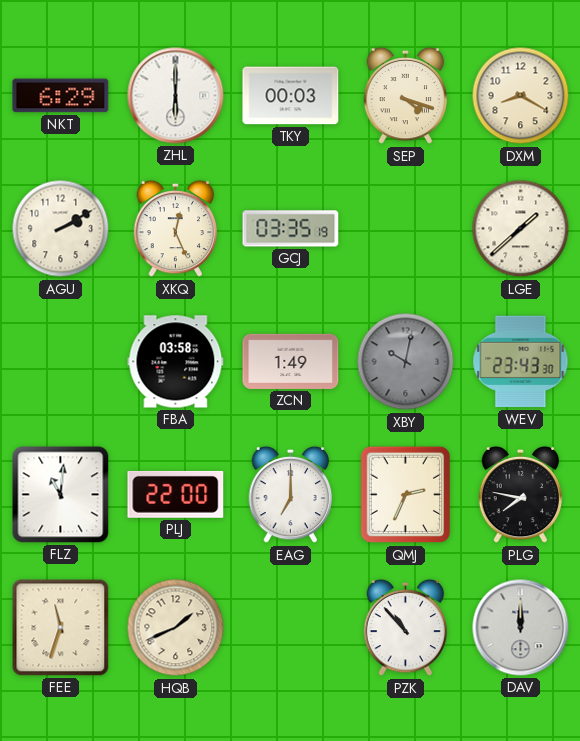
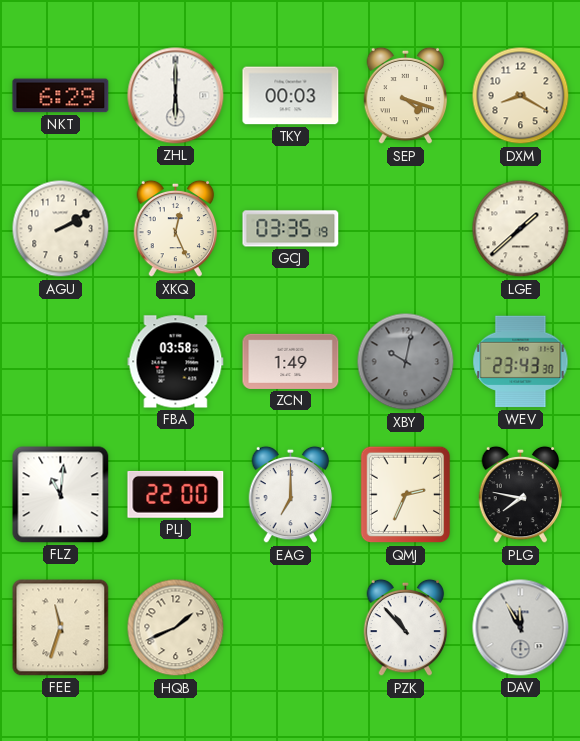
DAV: 12:00 -> 11:55
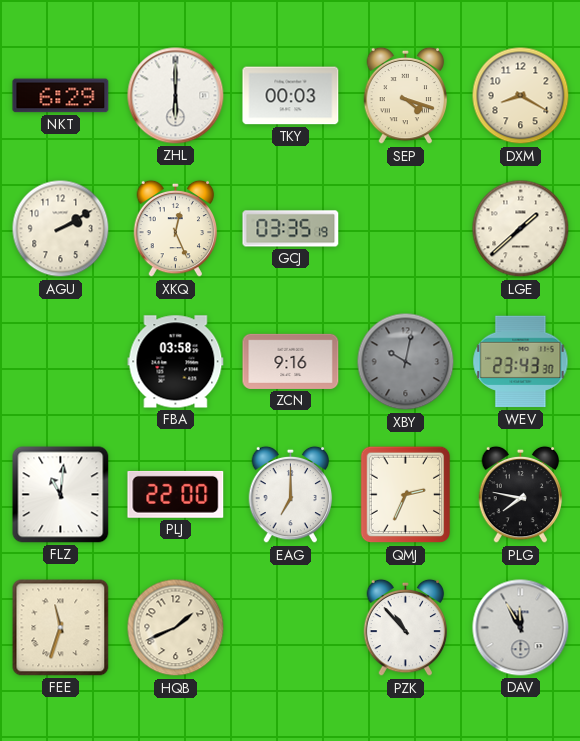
ZCN: 1:49 -> 9:16
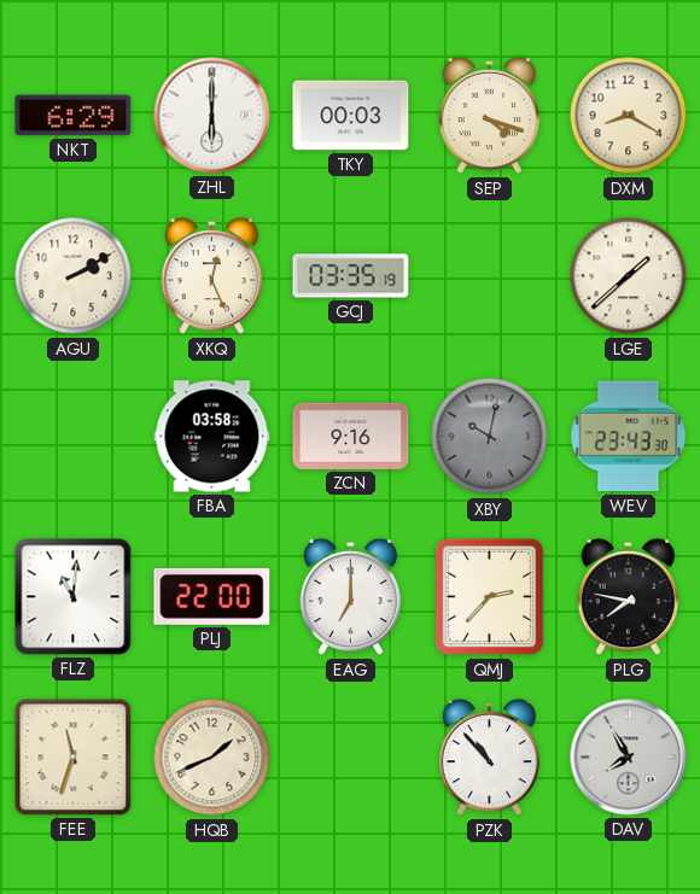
QMJ: 2:34 -> 2:37
DAV: 11:55 -> 7:55
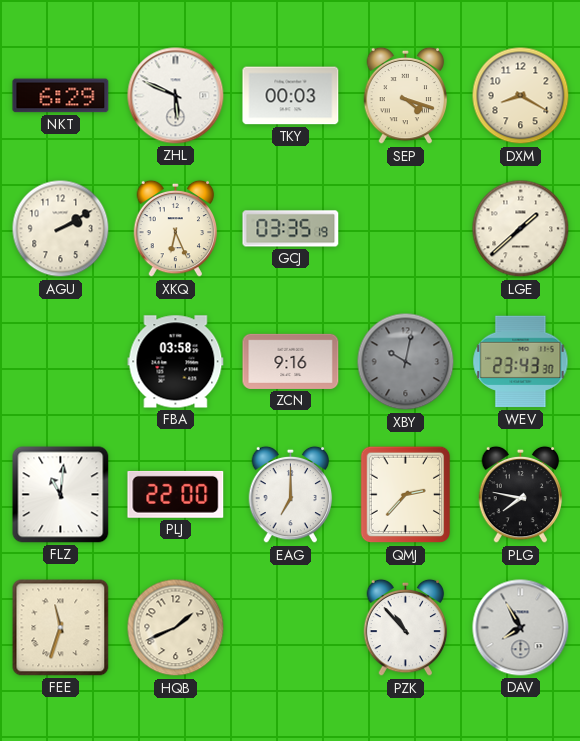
ZHL: 6:00 -> 5:49
XKQ: 12:26 -> 6:26
